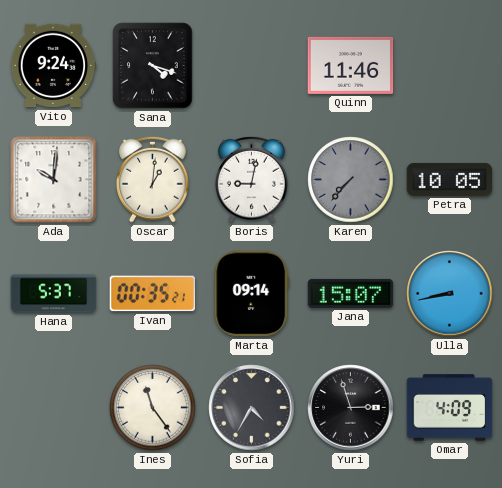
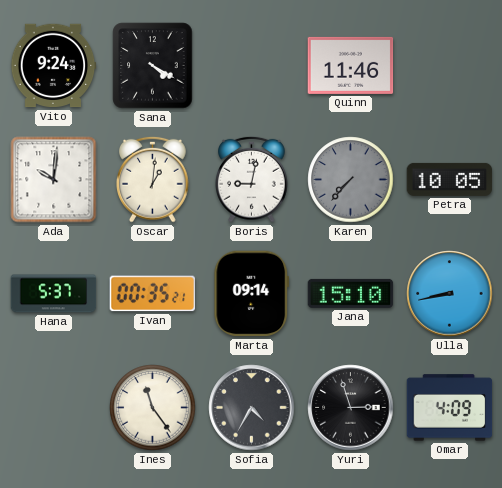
Sana: 4:18 -> 4:20
Jana: 15:07 -> 15:10
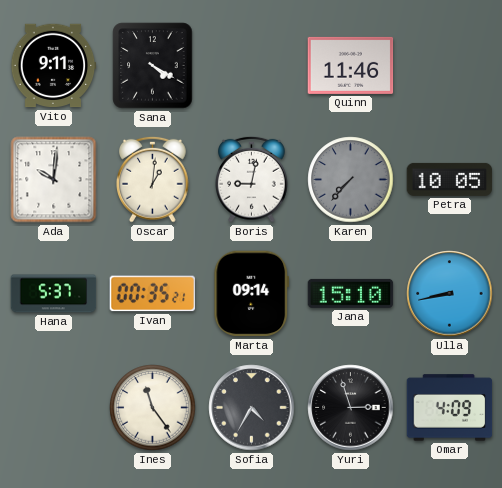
Vito: 9:24 -> 9:11
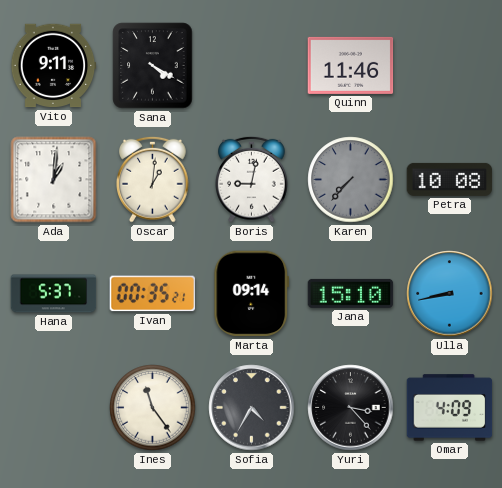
Ada: 10:01 -> 1:01
Petra: 10:05 -> 10:08
Yuri: 2:57 -> 3:23
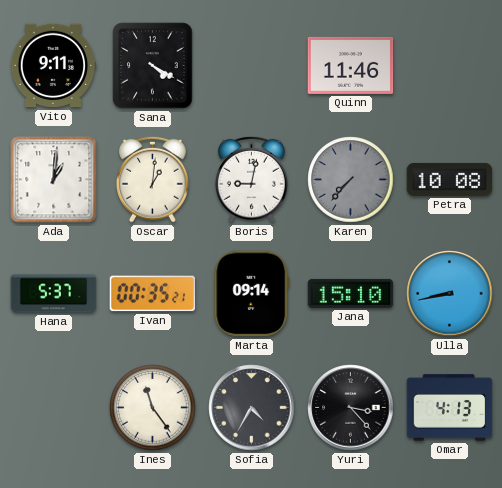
Omar: 4:09 -> 4:13
